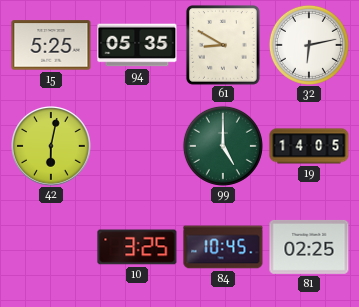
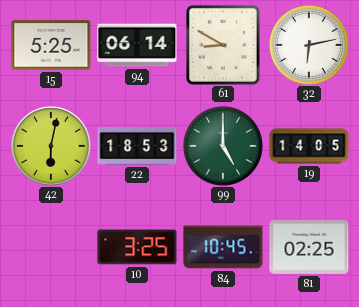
94: 05:35 -> 06:14
22: none -> 18:53
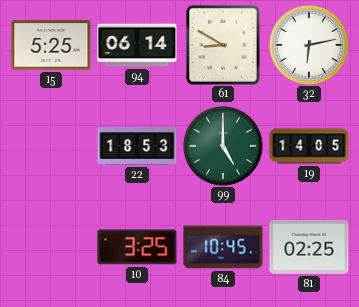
42: 6:02 -> none
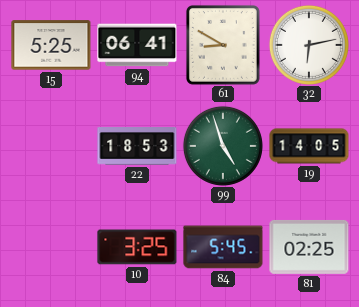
94: 06:14 -> 06:41
99: 5:00 -> 4:57
84: 10:45 -> 5:45
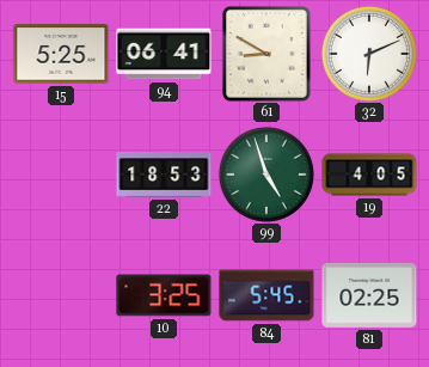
32: 6:13 -> 6:11
19: 14:05 -> 4:05
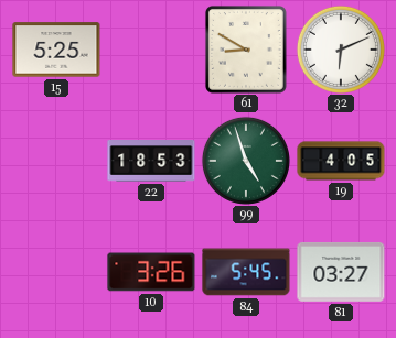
94: 06:41 -> none
10: 3:25 -> 3:26
81: 02:25 -> 03:27
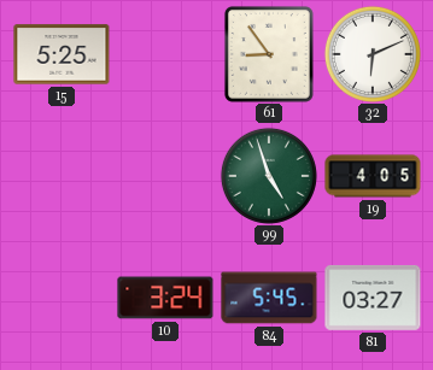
61: 8:50 -> 8:54
22: 18:53 -> none
10: 3:26 -> 3:24
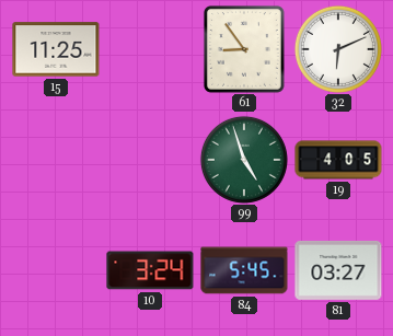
15: 5:25 -> 11:25
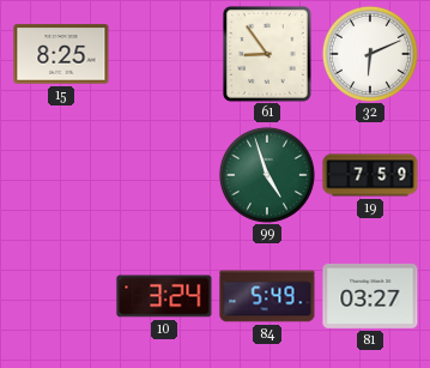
15: 11:25 -> 8:25
19: 4:05 -> 7:59
84: 5:45 -> 5:49
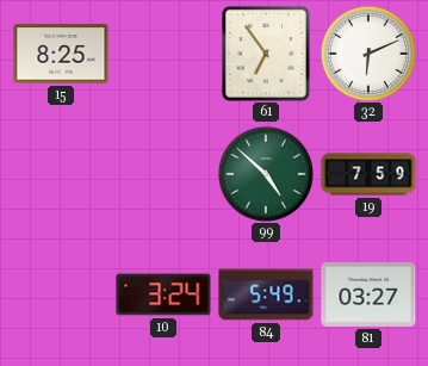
61: 8:54 -> 6:54
99: 4:57 -> 4:52
